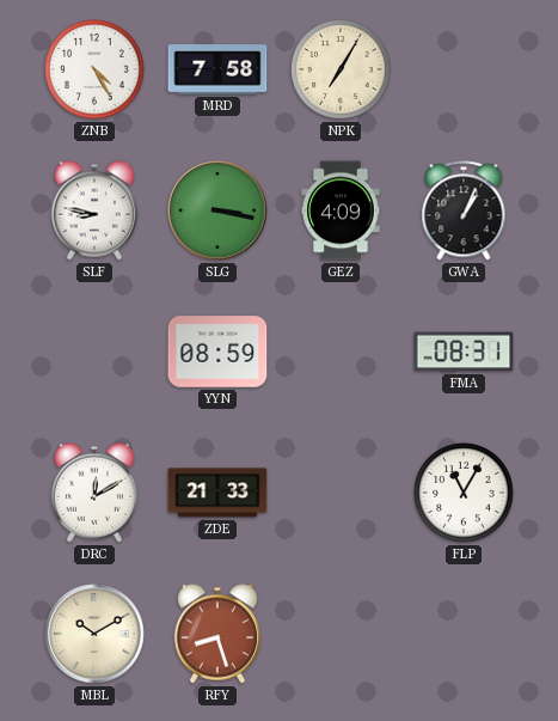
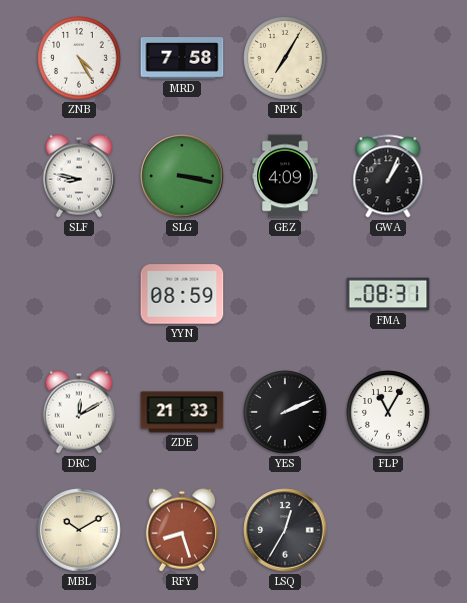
YES: none -> 2:11
LSQ: none -> 12:35
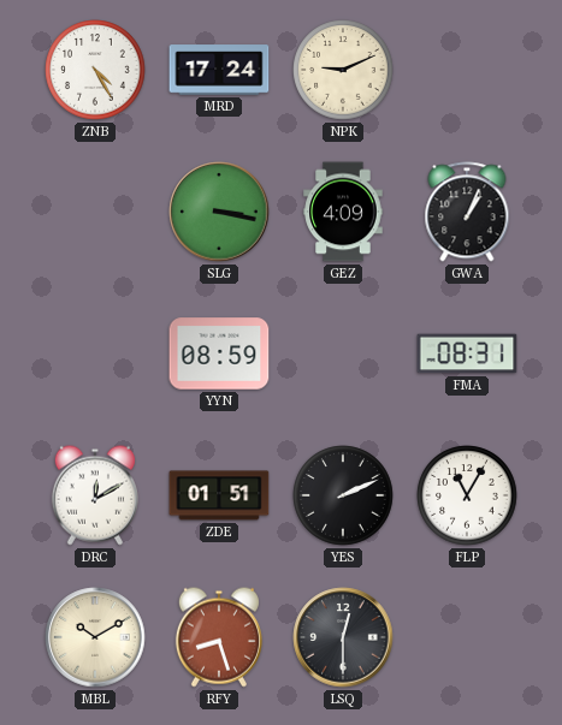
MRD: 7:58 -> 17:24
NPK: 7:05 -> 9:11
SLF: 8:47 -> none
ZDE: 21:33 -> 01:51
LSQ: 12:35 -> 12:30
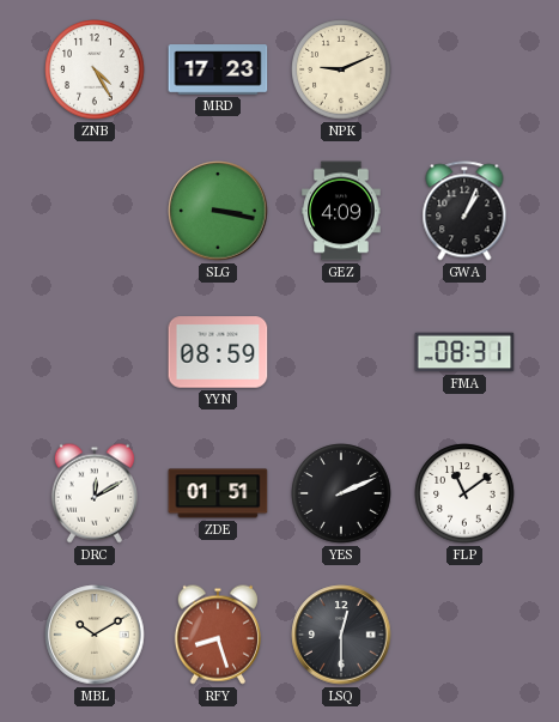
MRD: 17:24 -> 17:23
FLP: 11:05 -> 11:09
